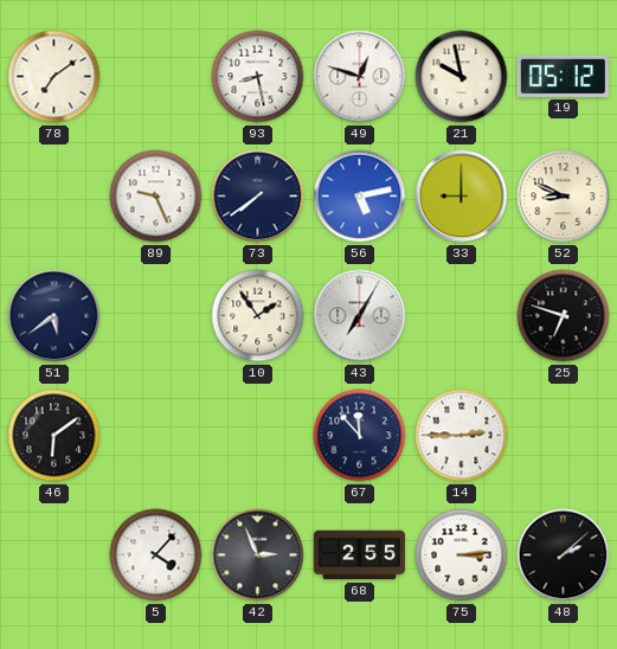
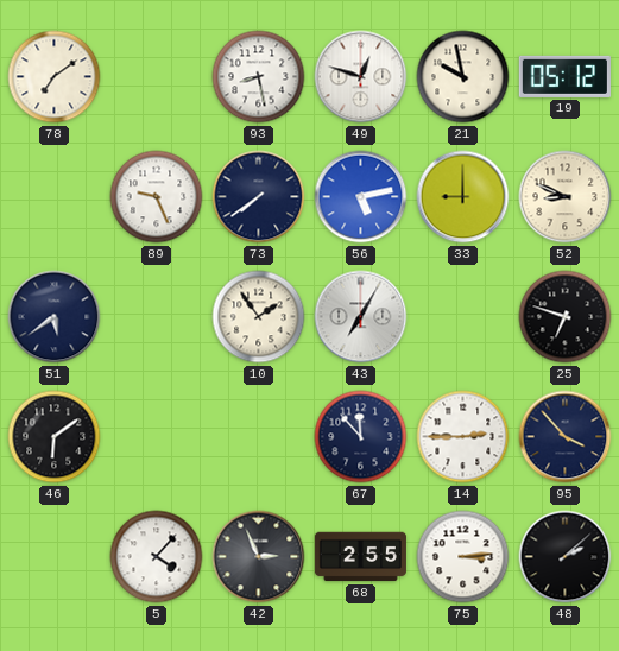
95: none -> 3:53
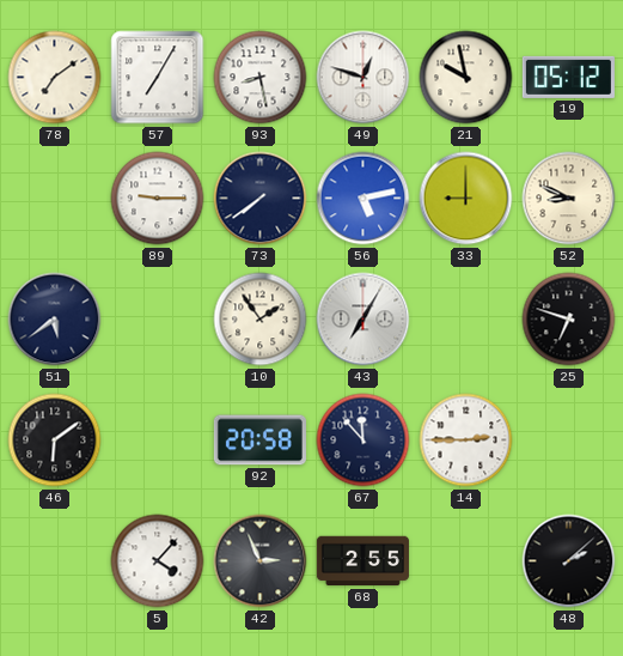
57: none -> 7:05
89: 9:26 -> 9:15
92: none -> 20:58
95: 3:53 -> none
75: 3:14 -> none
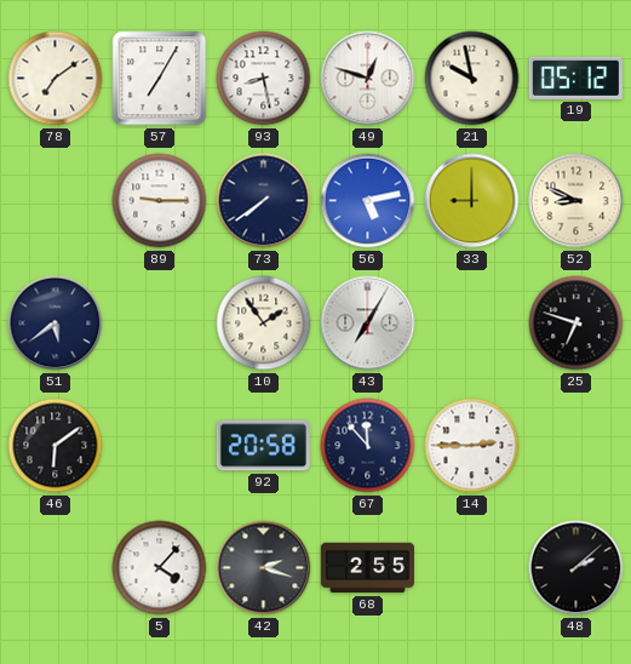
42: 2:56 -> 2:18
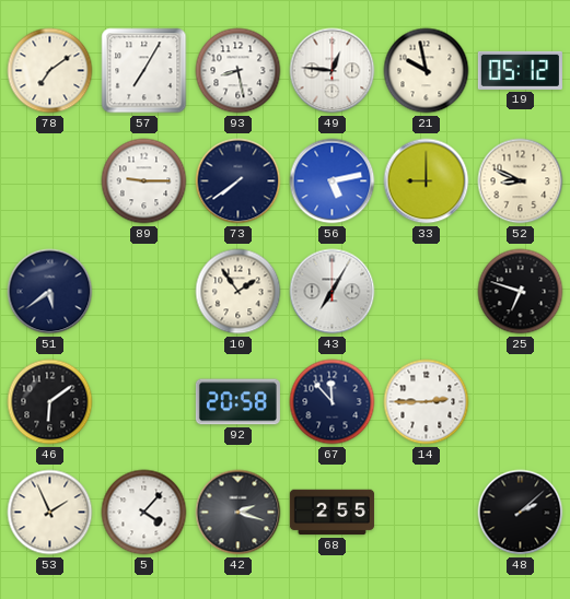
49: 12:48 -> 12:46
53: none -> 1:56
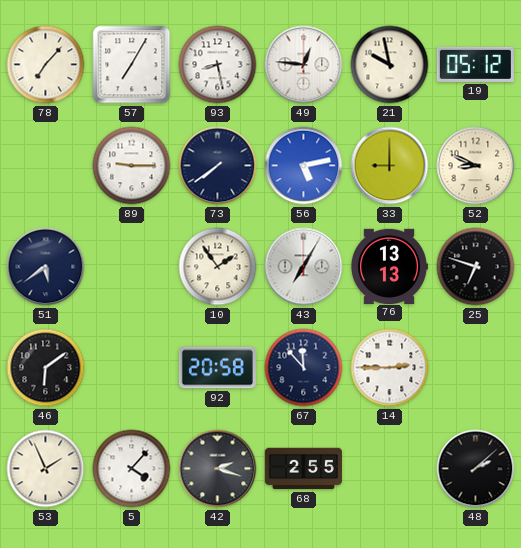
78: 7:09 -> 7:07
76: none -> 13:13
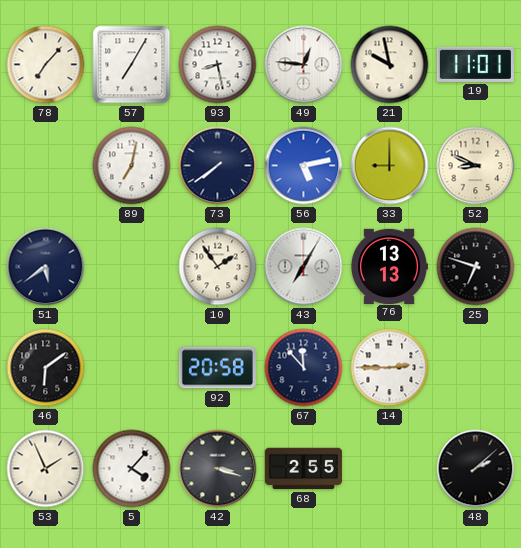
19: 05:12 -> 11:01
89: 9:15 -> 7:02
42: 2:18 -> 3:18
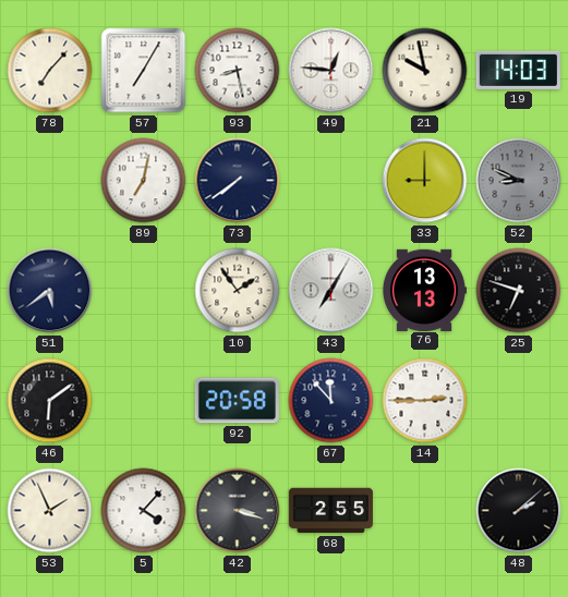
19: 11:01 -> 14:03
56: 5:13 -> none
52 dial: cream -> grey
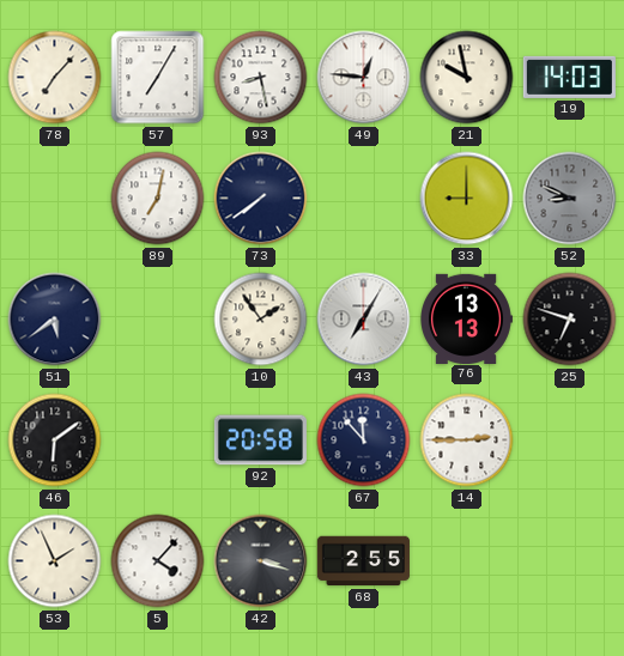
48: 2:08 -> none
